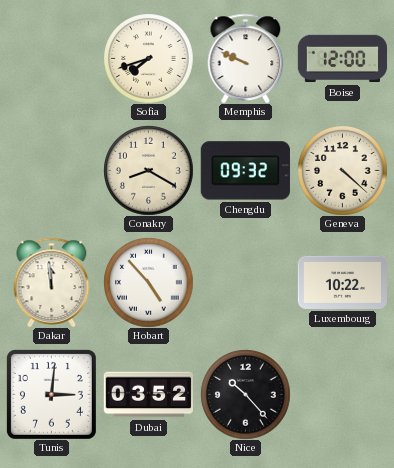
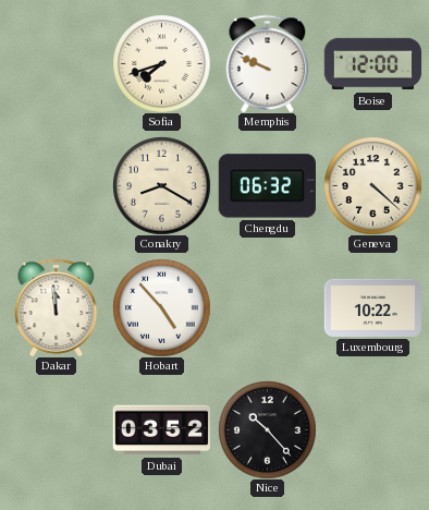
Chengdu: 09:32 -> 06:32
Tunis: 3:01 -> none
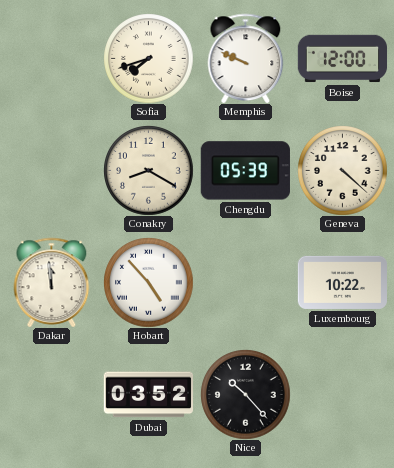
Chengdu: 06:32 -> 05:39
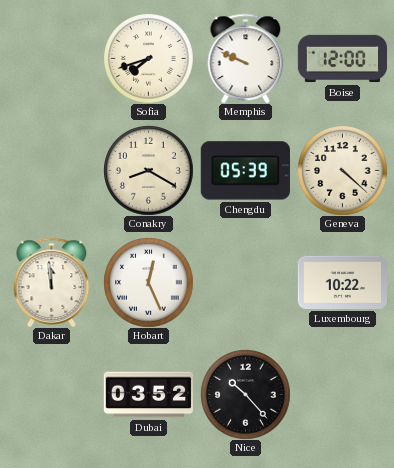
Hobart: 4:53 -> 12:26
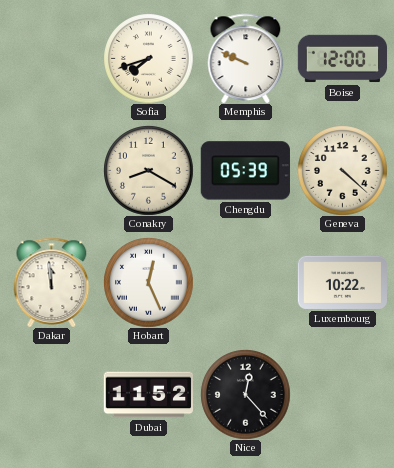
Dubai: 03:52 -> 11:52
Nice: 10:23 -> 12:23
